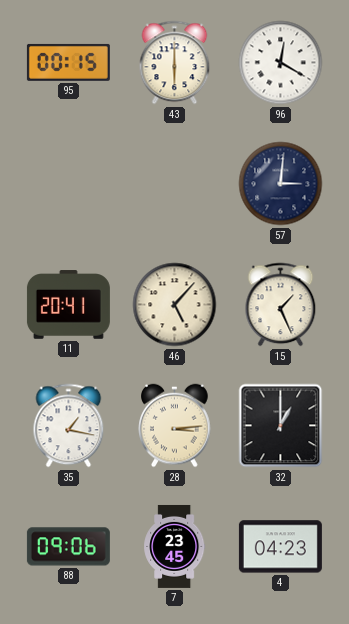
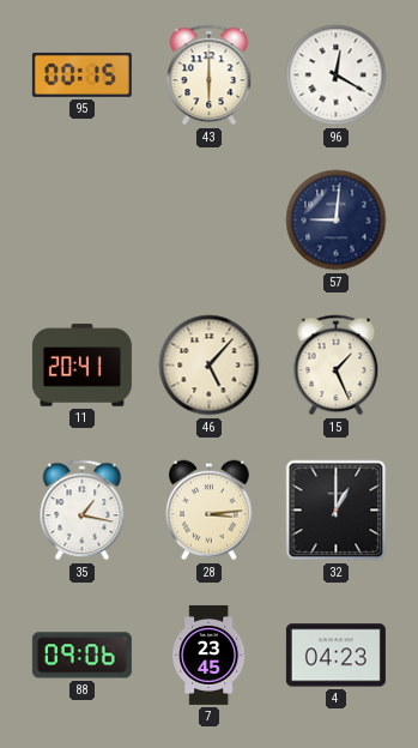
57: 3:01 -> 9:01
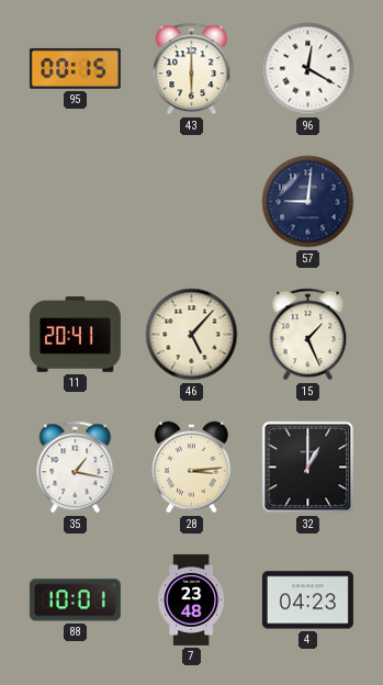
88: 09:06 -> 10:01
7: 23:45 -> 23:48
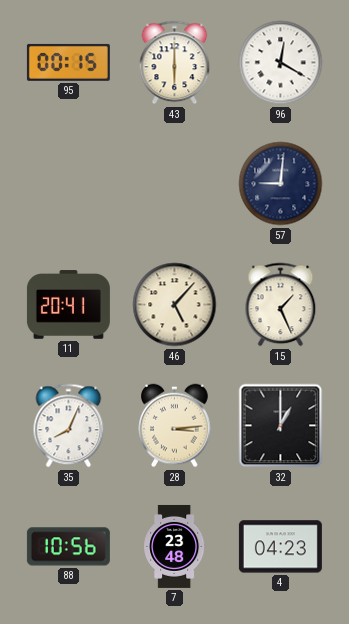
35: 1:17 -> 8:04
88: 10:01 -> 10:56
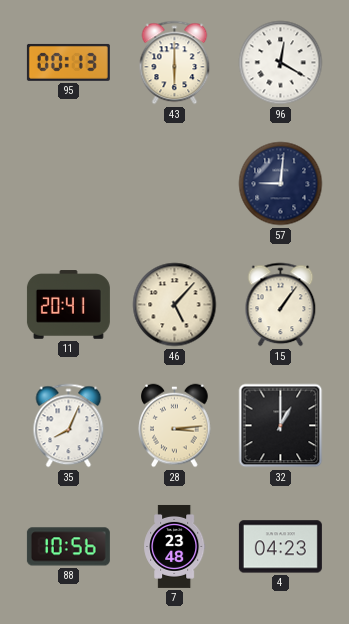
95: 00:15 -> 00:13
15: 1:26 -> 1:06
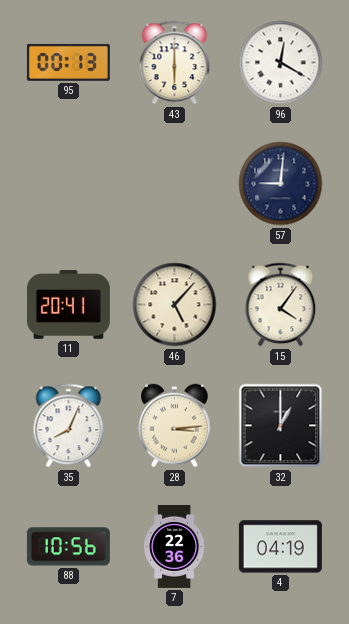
15: 1:06 -> 4:06
7: 23:48 -> 22:36
4: 04:23 -> 04:19
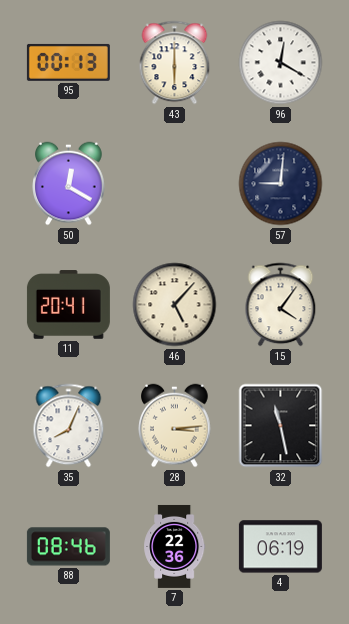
50: none -> 12:20
32: 1:00 -> 11:28
88: 10:56 -> 08:46
4: 04:19 -> 06:19
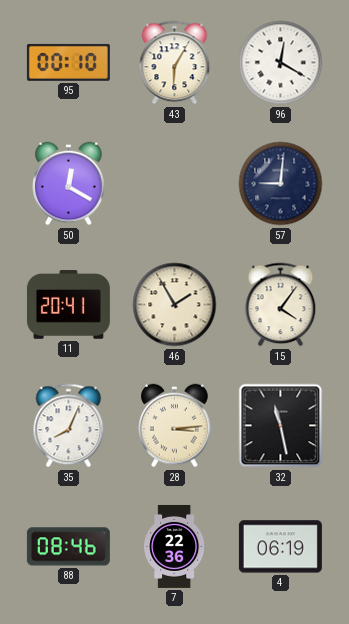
95: 00:13 -> 00:10
43: 6:00 -> 6:05
46: 5:07 -> 1:55
